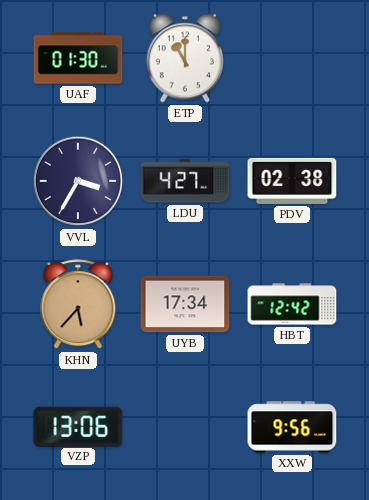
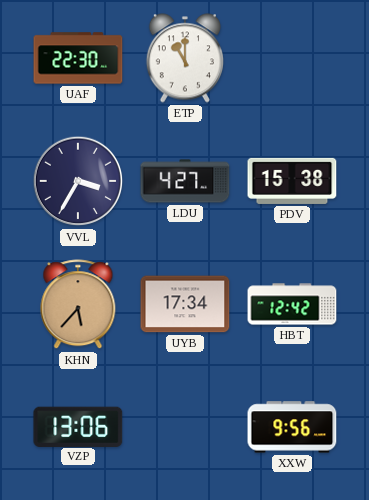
UAF: 01:30 -> 22:30
PDV: 02:38 -> 15:38
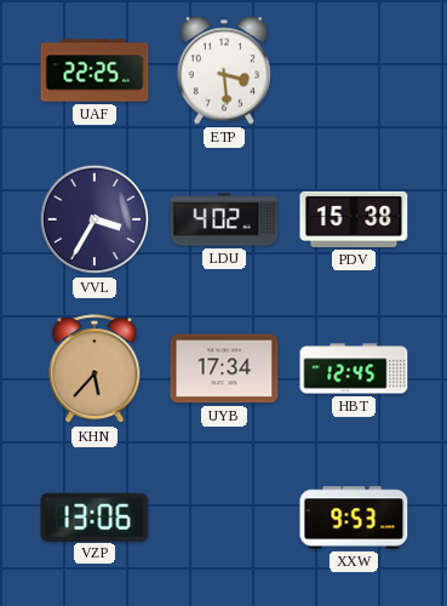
UAF: 22:30 -> 22:25
ETP: 11:00 -> 3:29
LDU: 4:27 -> 4:02
HBT: 12:42 -> 12:45
XXW: 9:56 -> 9:53
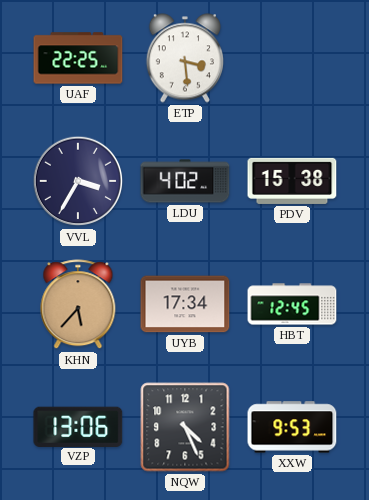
NQW: none -> 4:26
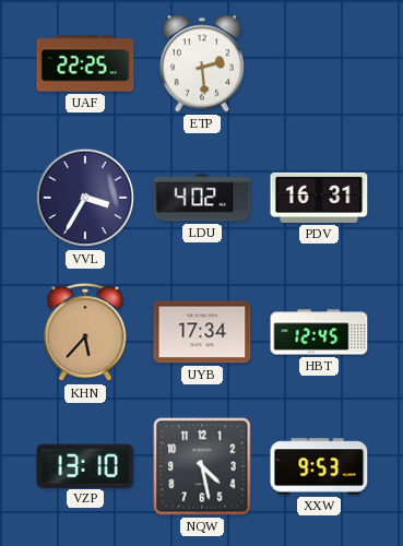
ETP: 3:29 -> 2:29
PDV: 15:38 -> 16:31
VZP: 13:06 -> 13:10
NQW: 4:26 -> 4:28
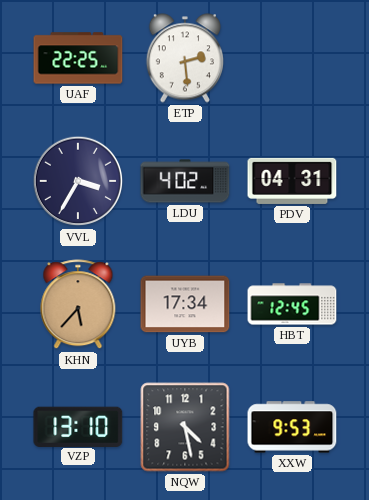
PDV: 16:31 -> 04:31
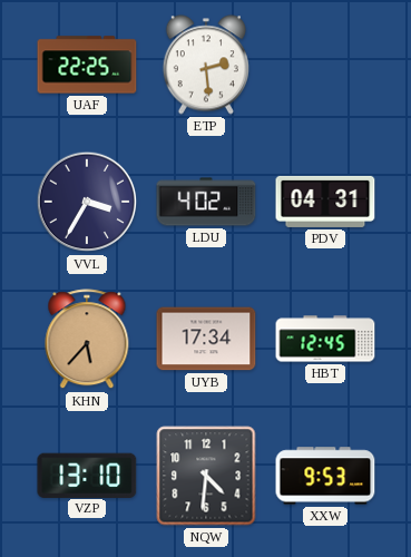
NQW: 4:28 -> 4:31
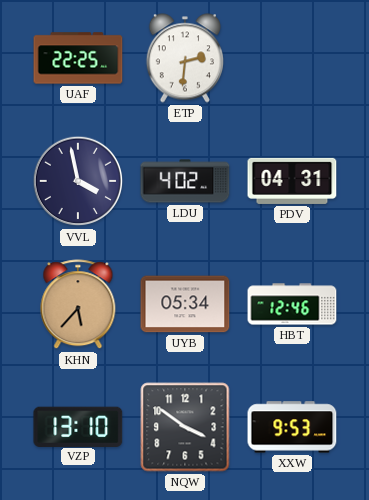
ETP: 2:29 -> 2:31
VVL: 3:35 -> 3:58
UYB: 17:34 -> 05:34
HBT: 12:45 -> 12:46
NQW: 4:31 -> 3:51
